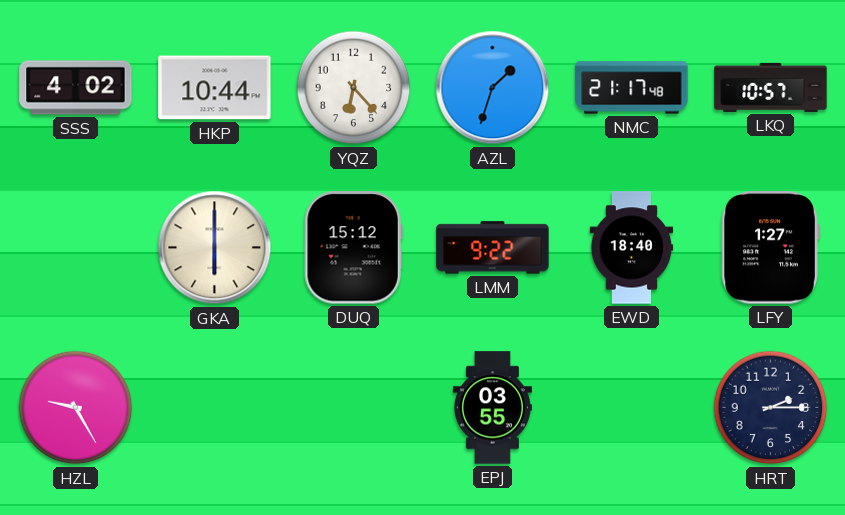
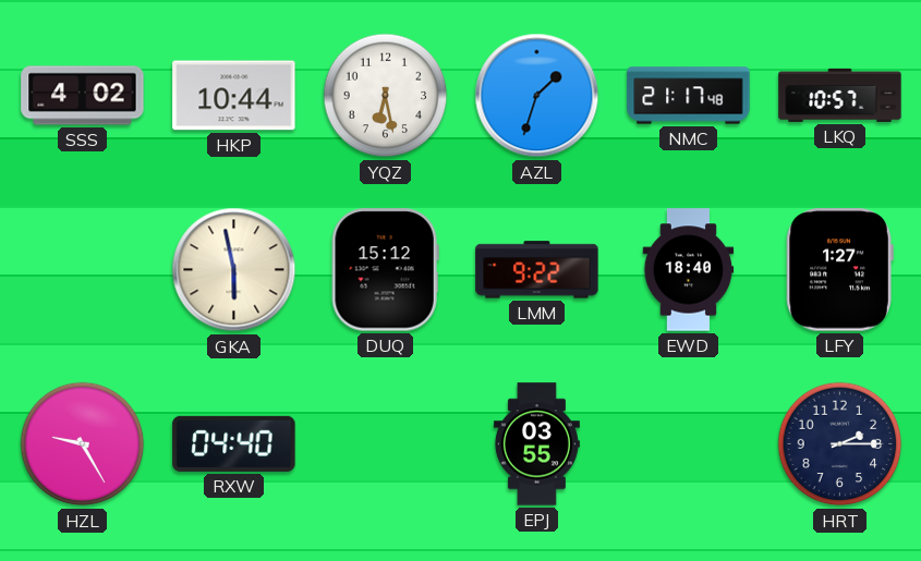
YQZ: 6:23 -> 6:28
GKA: 6:00 -> 5:58
RXW: none -> 04:40
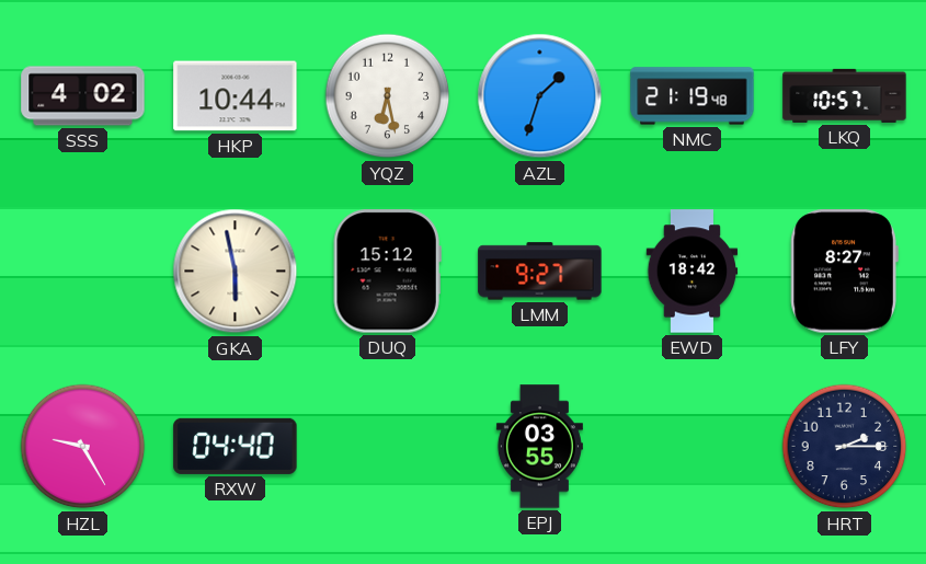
NMC: 21:17 -> 21:19
LMM: 9:22 -> 9:27
EWD: 18:40 -> 18:42
LFY: 1:27 -> 8:27
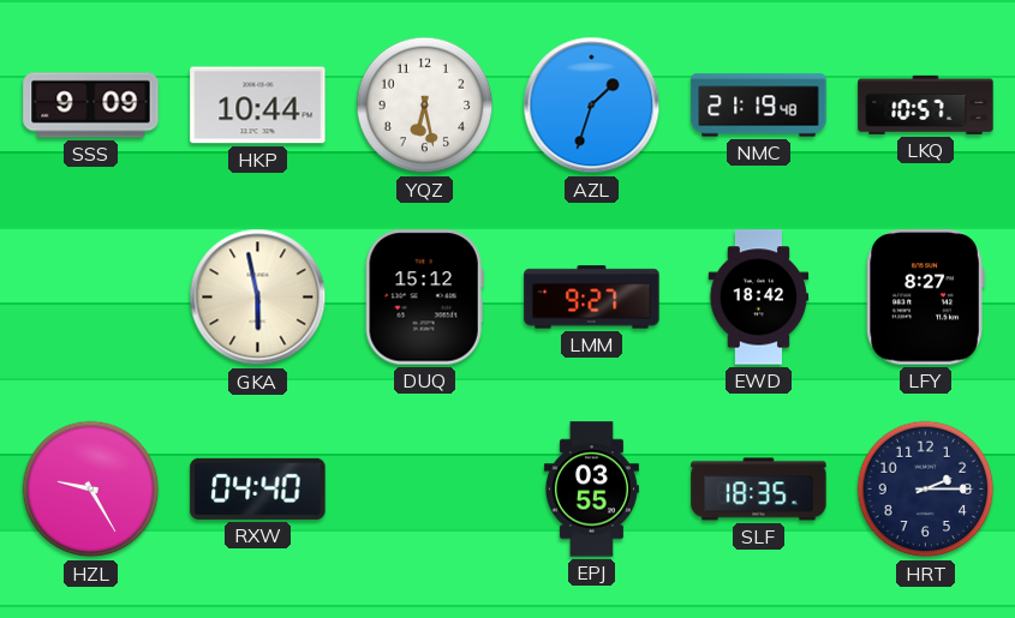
SSS: 4:02 -> 9:09
SLF: none -> 18:35
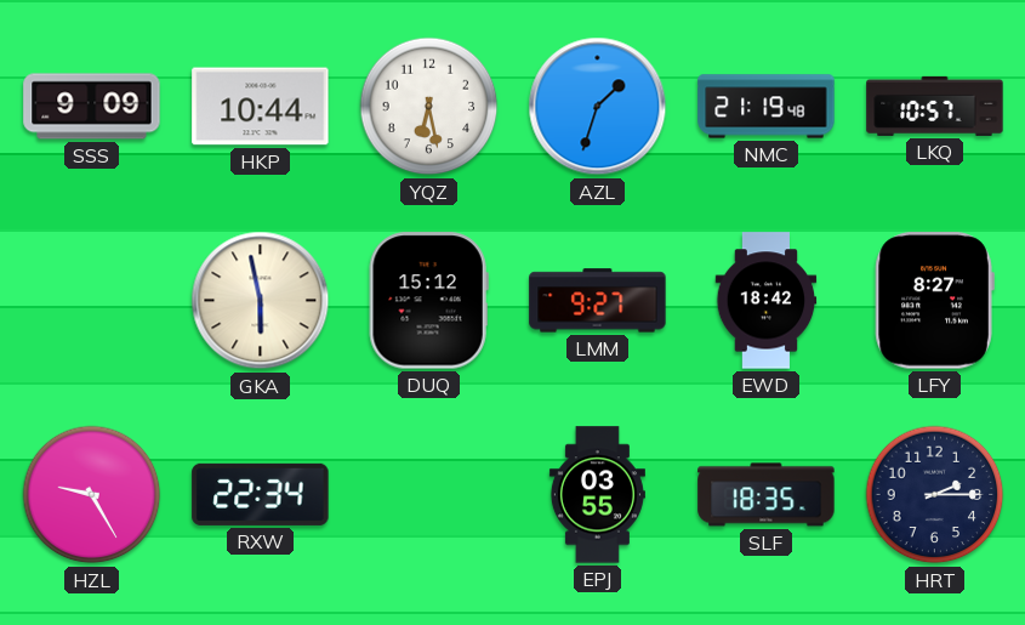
RXW: 04:40 -> 22:34
